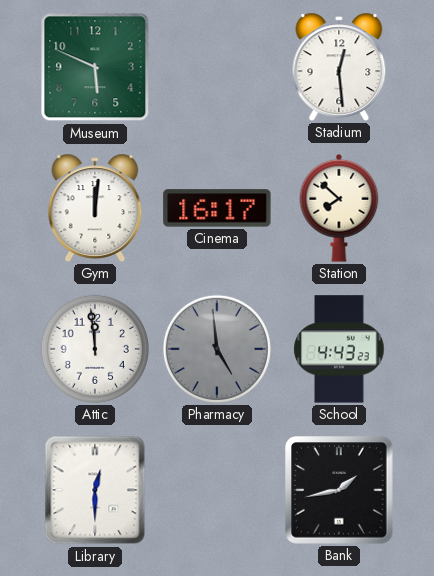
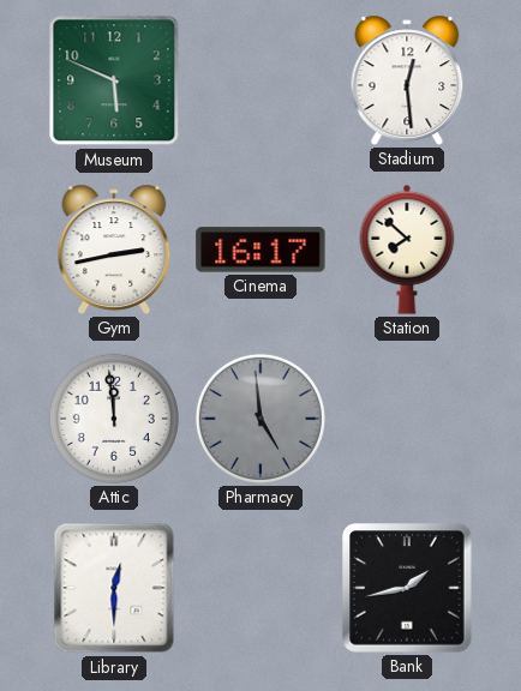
Gym: 12:01 -> 2:43
School: 4:43 -> none
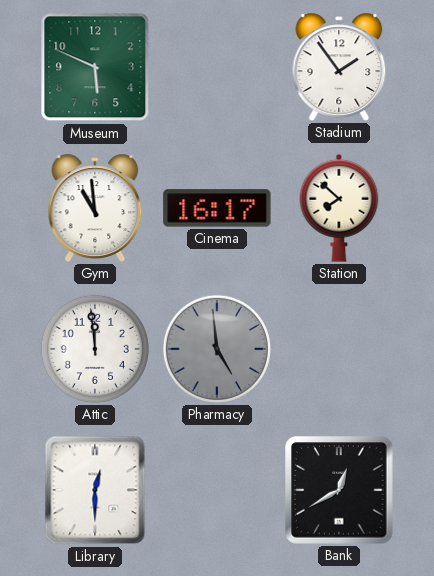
Stadium: 12:29 -> 1:54
Gym: 2:43 -> 10:59
Bank: 1:43 -> 12:40
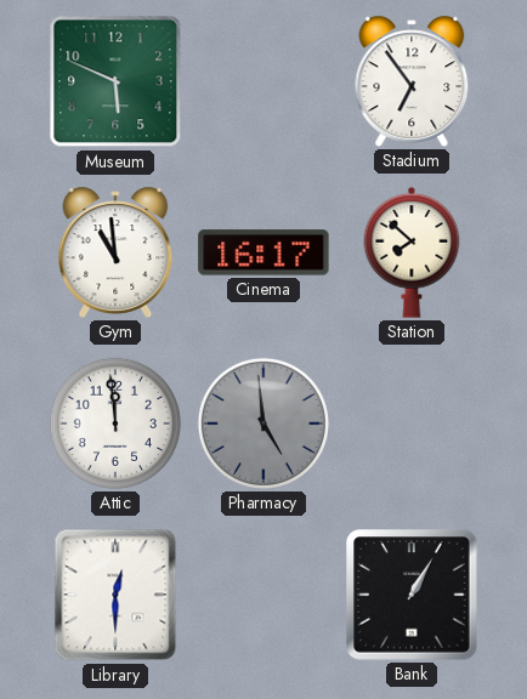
Stadium: 1:54 -> 6:54
Bank: 12:40 -> 1:05
